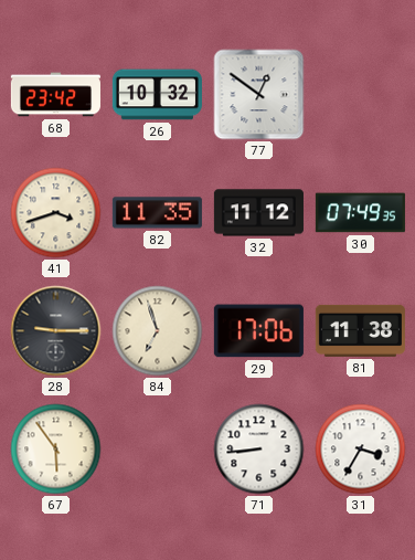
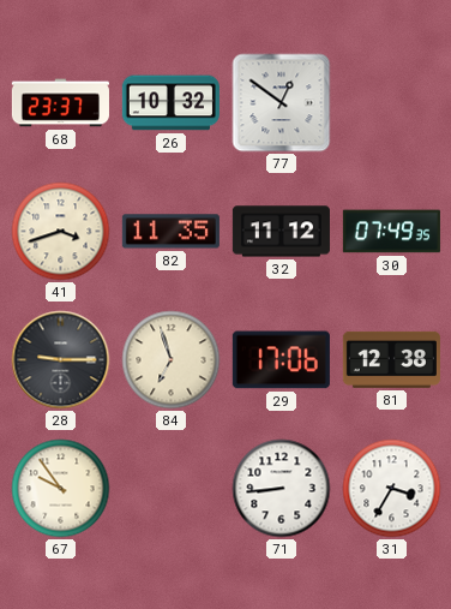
68: 23:42 -> 23:37
81: 11:38 -> 12:38
67: 5:54 -> 9:54
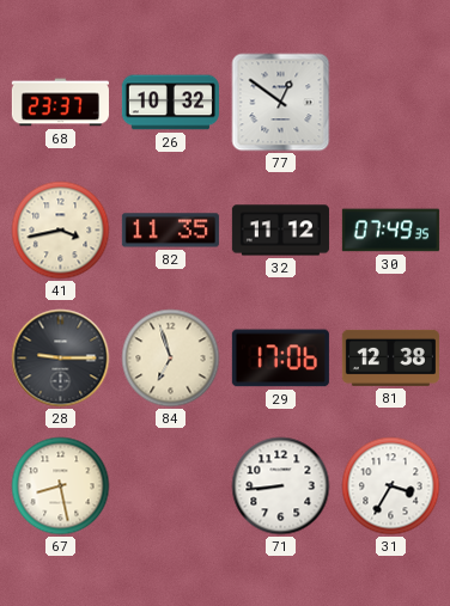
41: 3:42 -> 3:43
67: 9:54 -> 8:28
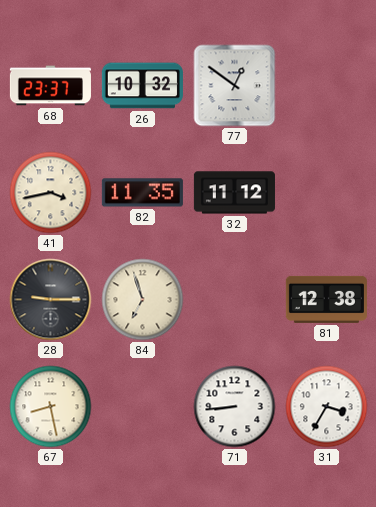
30: 07:49 -> none
29: 17:06 -> none
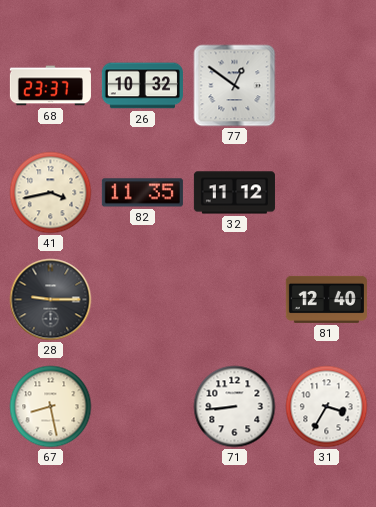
84: 6:57 -> none
81: 12:38 -> 12:40
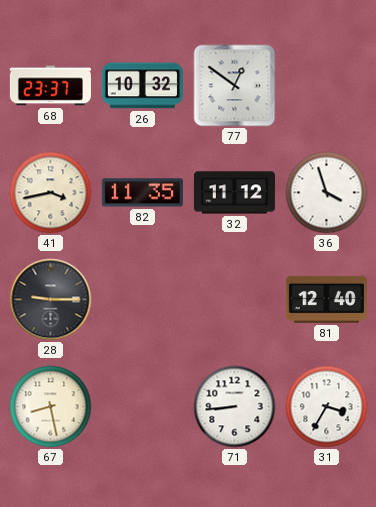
36: none -> 3:57
